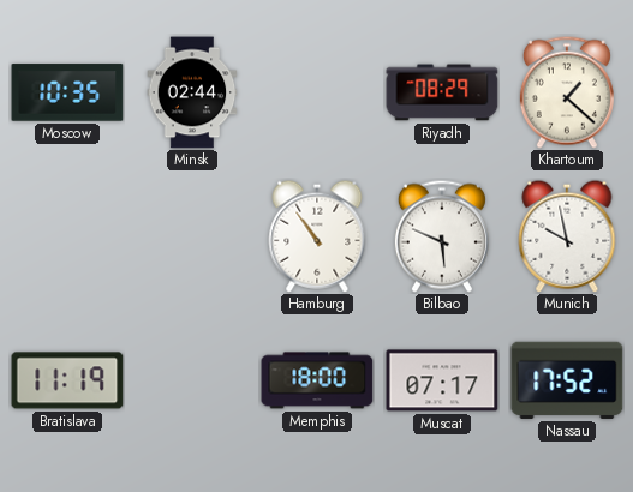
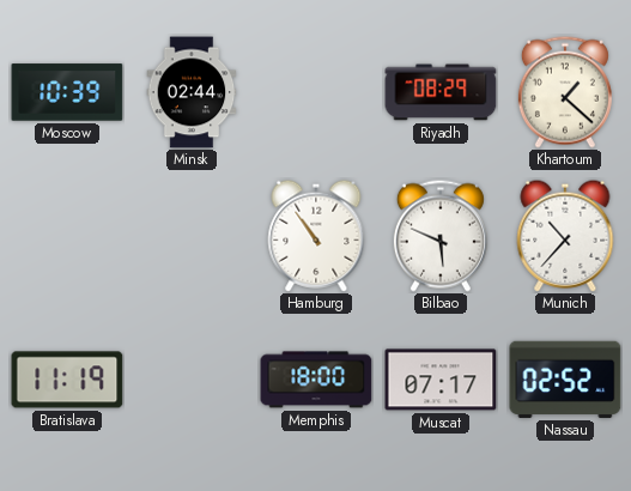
Moscow: 10:35 -> 10:39
Munich: 9:58 -> 10:37
Nassau: 17:52 -> 02:52
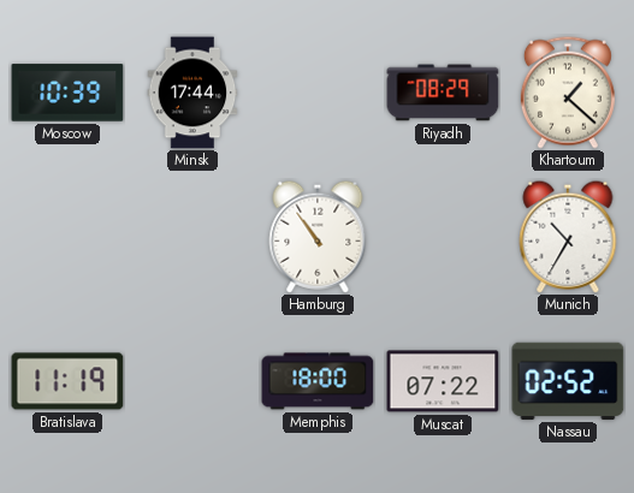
Minsk: 02:44 -> 17:44
Bilbao: 5:49 -> none
Munich: 10:37 -> 10:35
Muscat: 07:17 -> 07:22
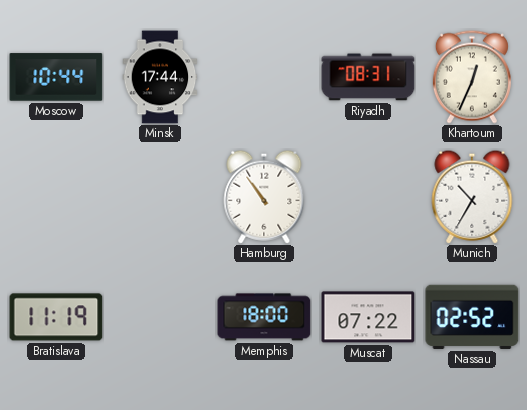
Moscow: 10:39 -> 10:44
Riyadh: 08:29 -> 08:31
Khartoum: 1:22 -> 12:34
